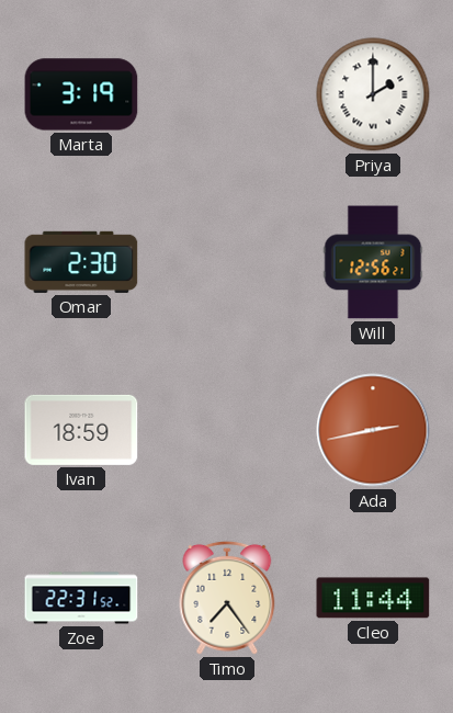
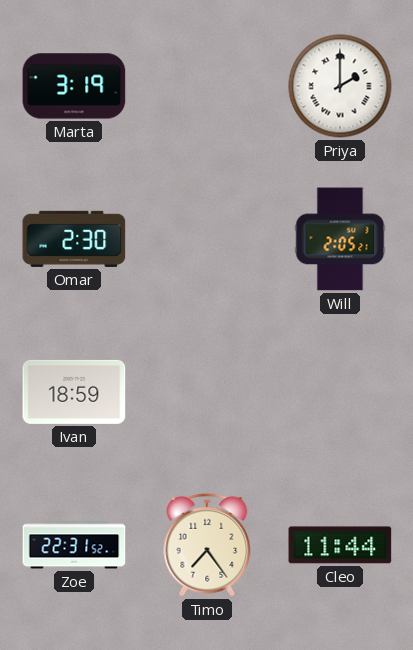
Will: 12:56 -> 2:05
Ada: 2:43 -> none
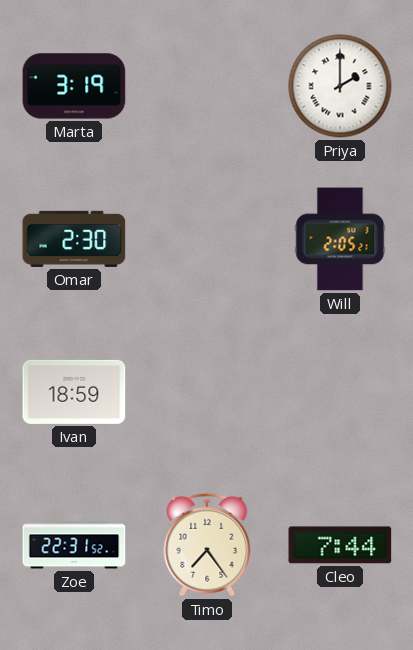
Cleo: 11:44 -> 7:44
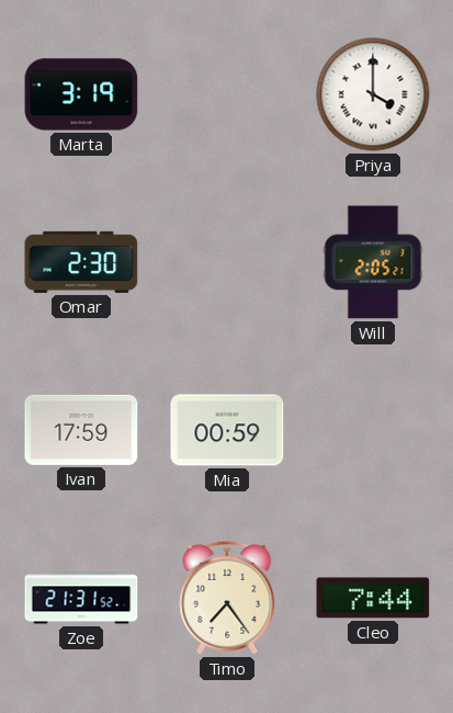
Priya: 2:00 -> 4:00
Ivan: 18:59 -> 17:59
Mia: none -> 00:59
Zoe: 22:31 -> 21:31
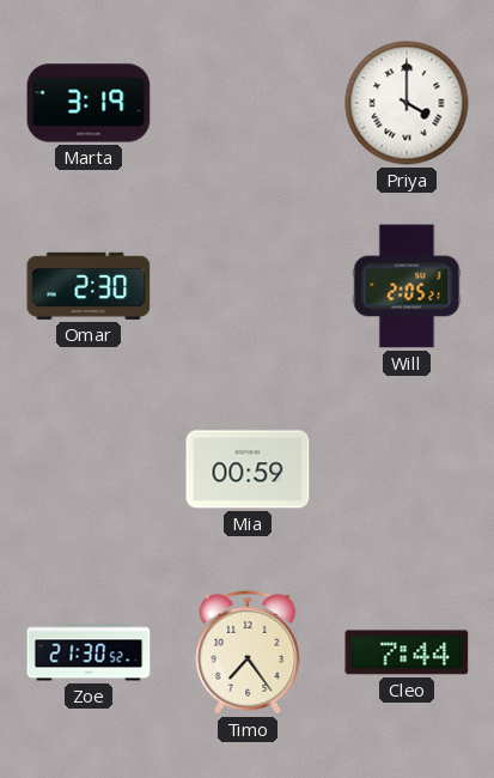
Ivan: 17:59 -> none
Zoe: 21:31 -> 21:30
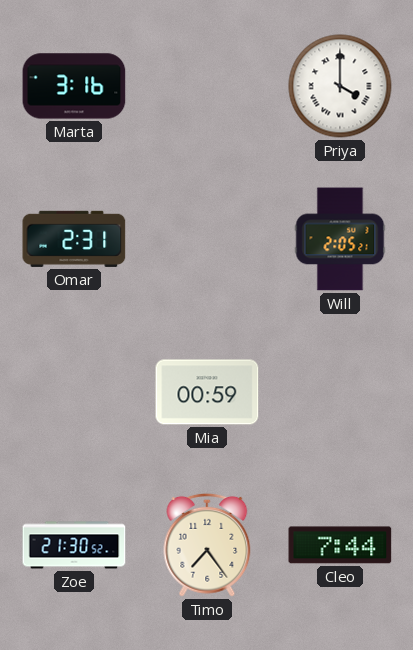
Marta: 3:19 -> 3:16
Omar: 2:30 -> 2:31
